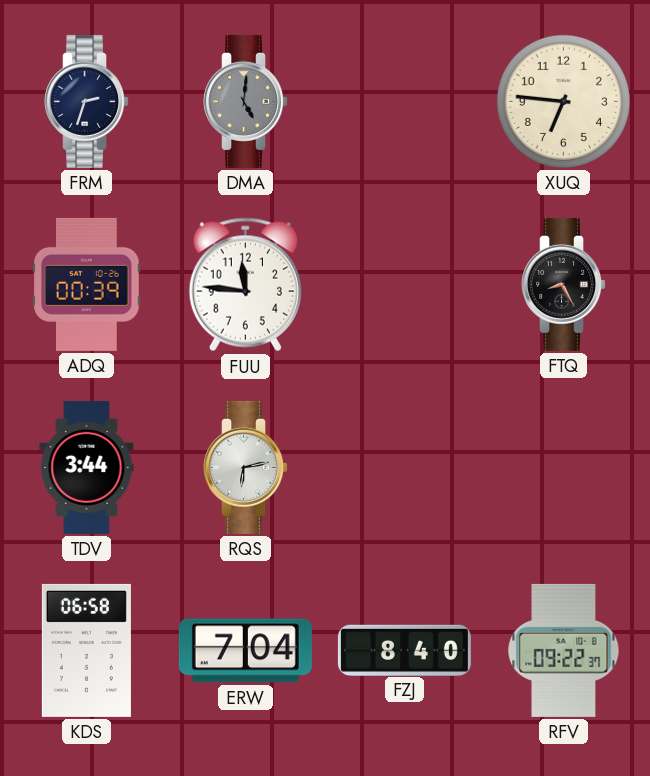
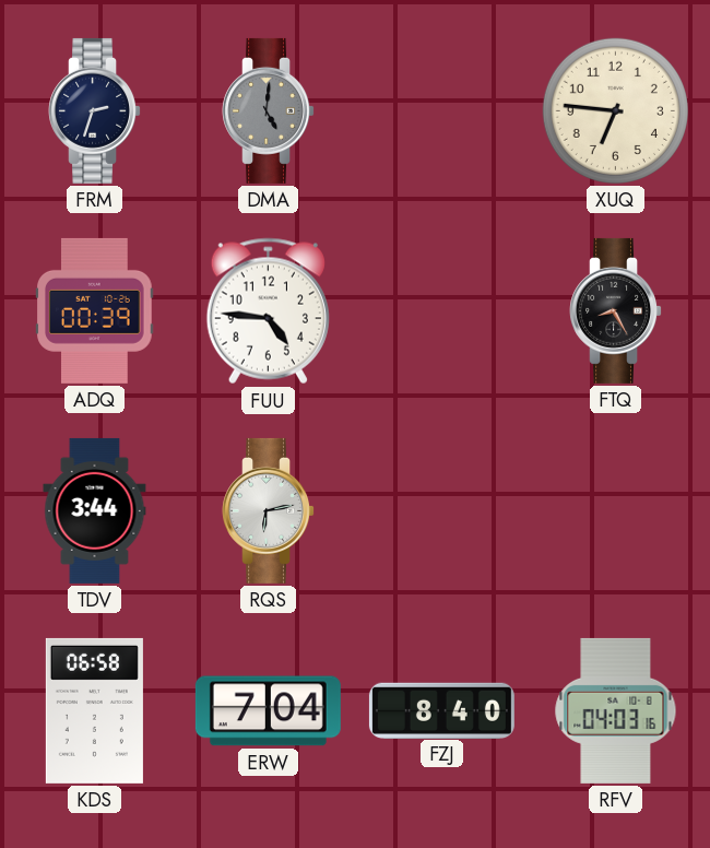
FUU: 11:46 -> 4:46
RFV: 09:22 -> 04:03
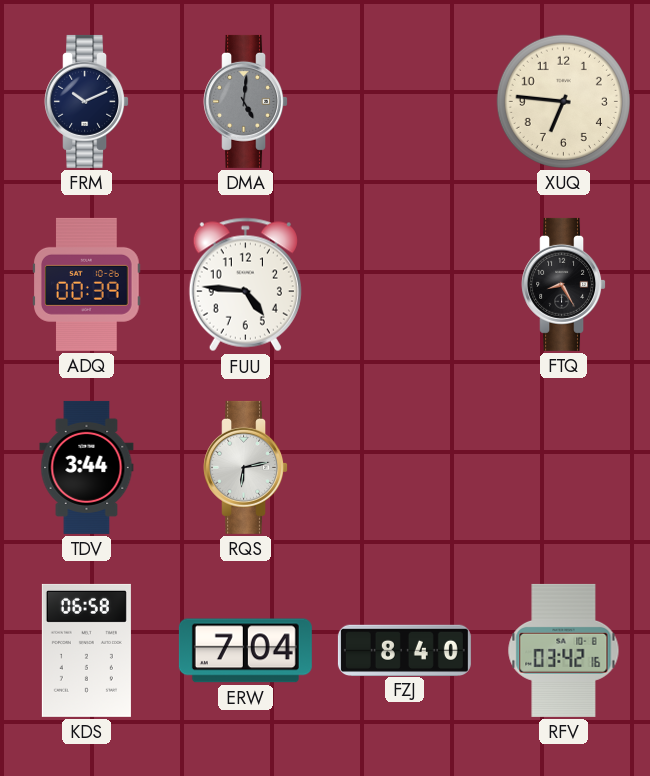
FRM: 2:33 -> 10:11
RFV: 04:03 -> 03:42
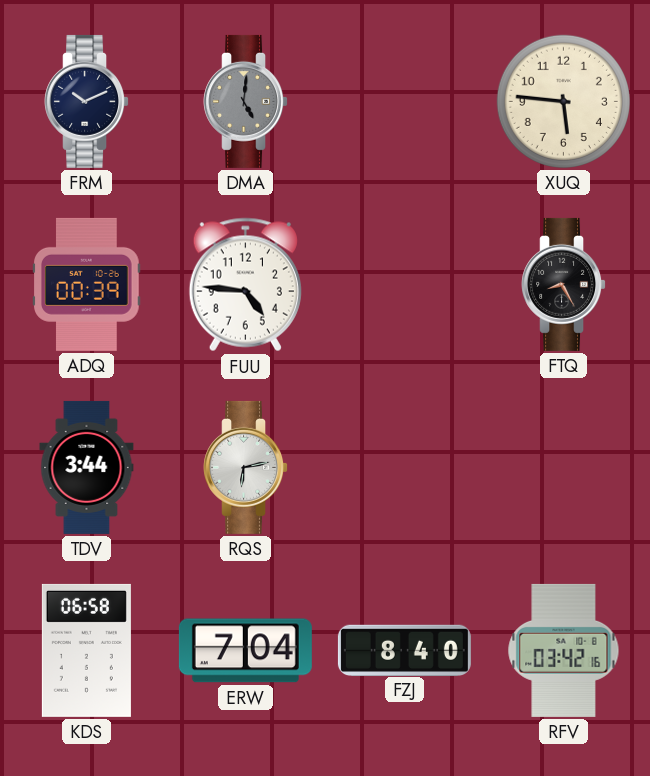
XUQ: 6:46 -> 5:46
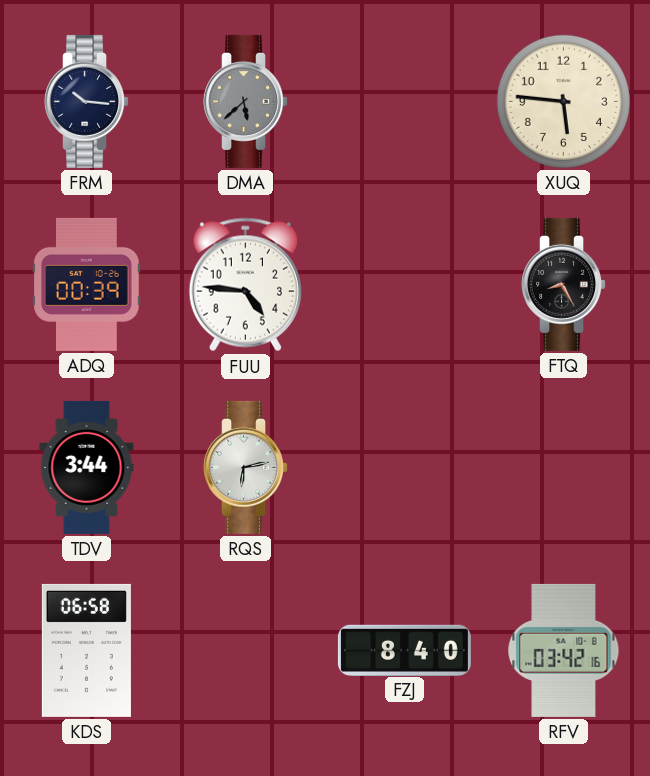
FRM: 10:11 -> 10:16
DMA: 5:01 -> 5:38
ERW: 7:04 -> none
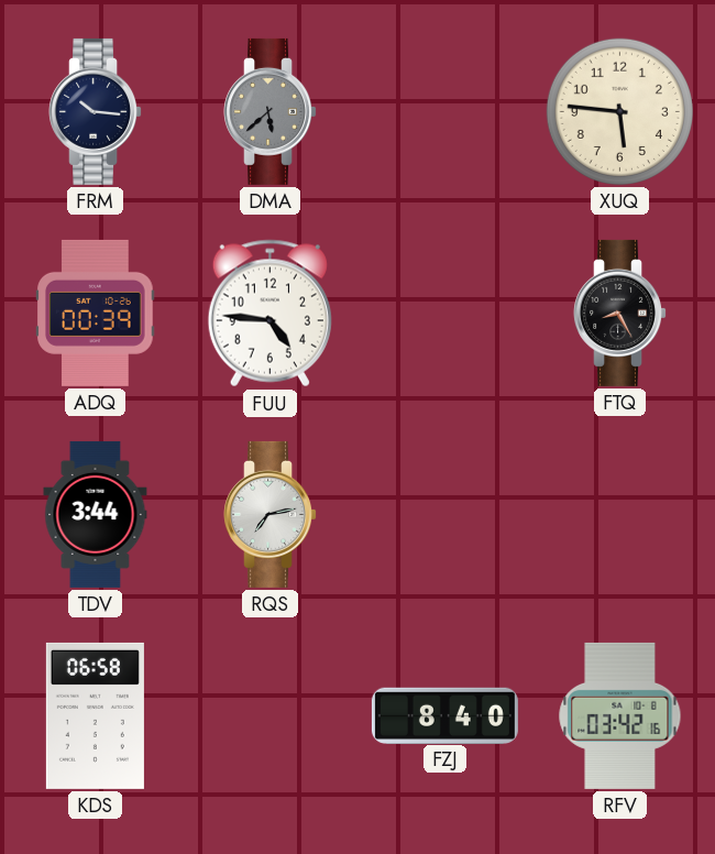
RQS: 6:13 -> 7:13
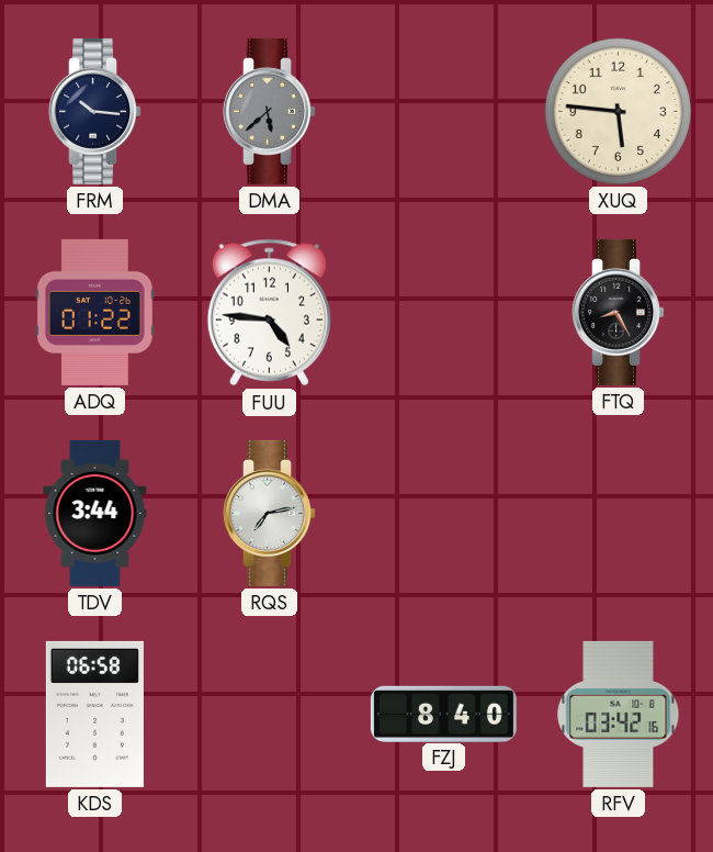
ADQ: 00:39 -> 01:22
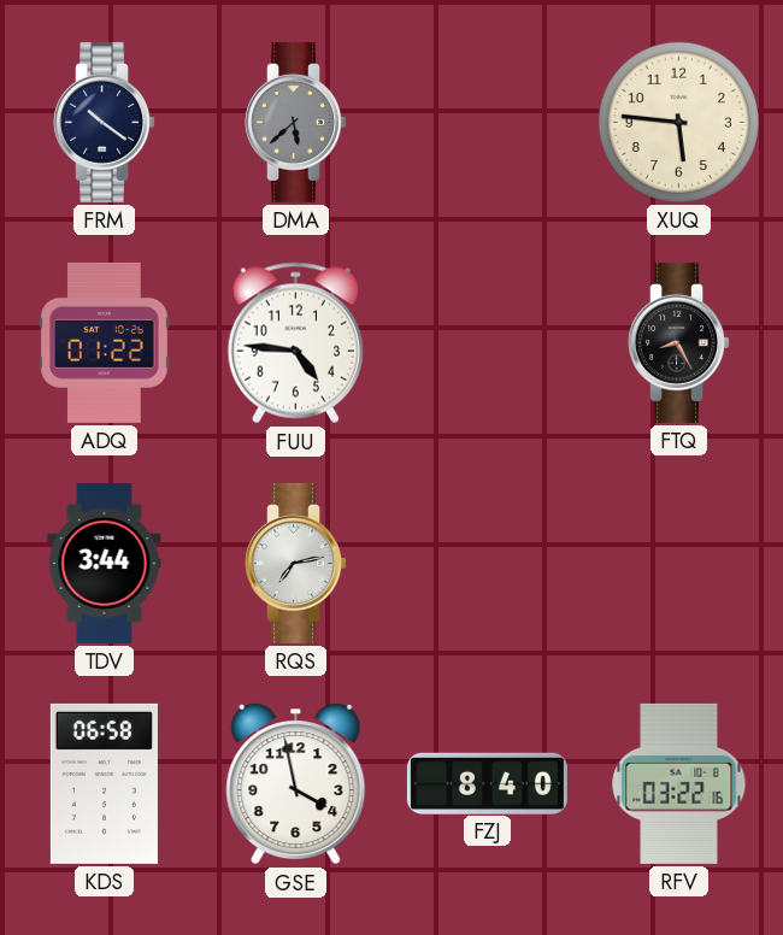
FRM: 10:16 -> 10:21
GSE: none -> 3:58
RFV: 03:42 -> 03:22
